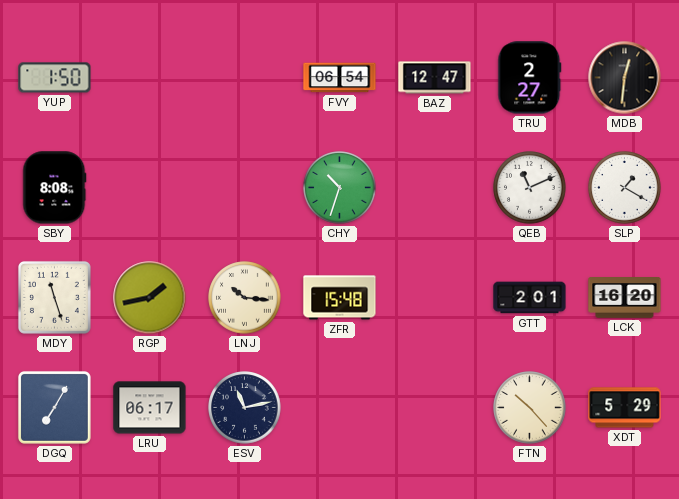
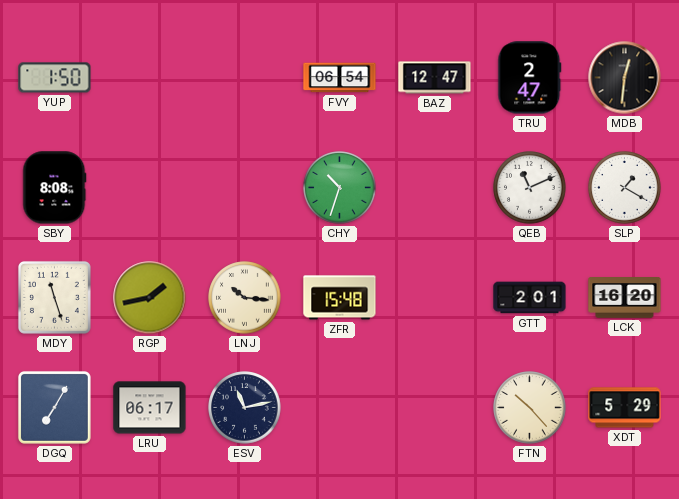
TRU: 2:27 -> 2:47
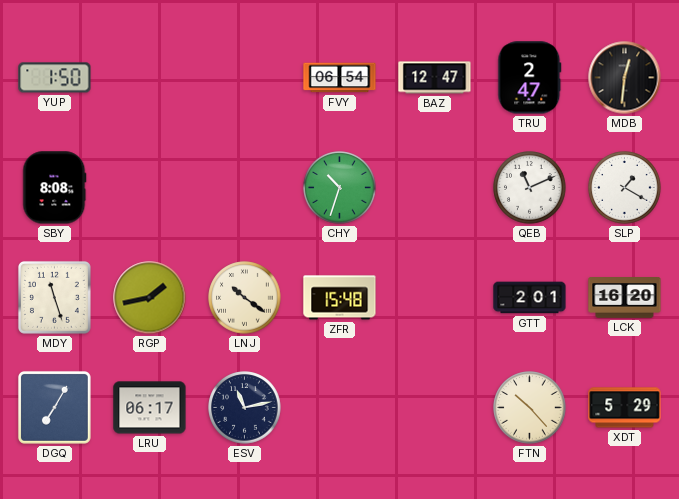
LNJ: 10:16 -> 10:21
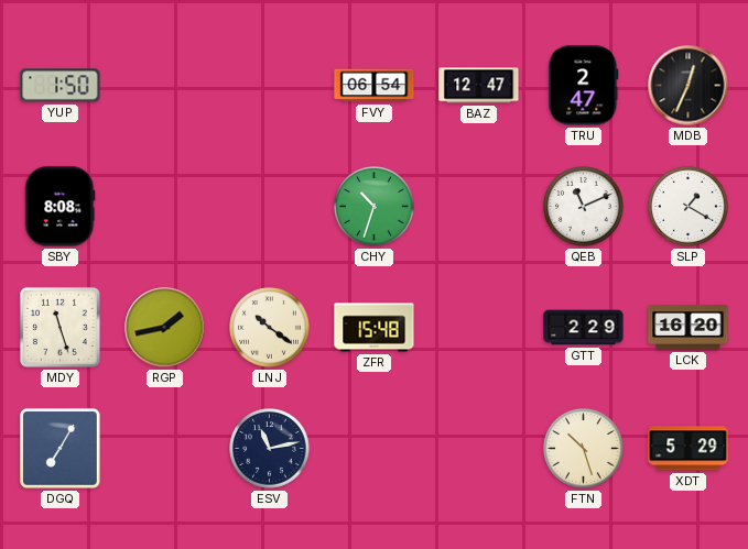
MDB: 12:31 -> 12:34
GTT: 2:01 -> 2:29
LRU: 06:17 -> none
FTN: 10:23 -> 10:27
